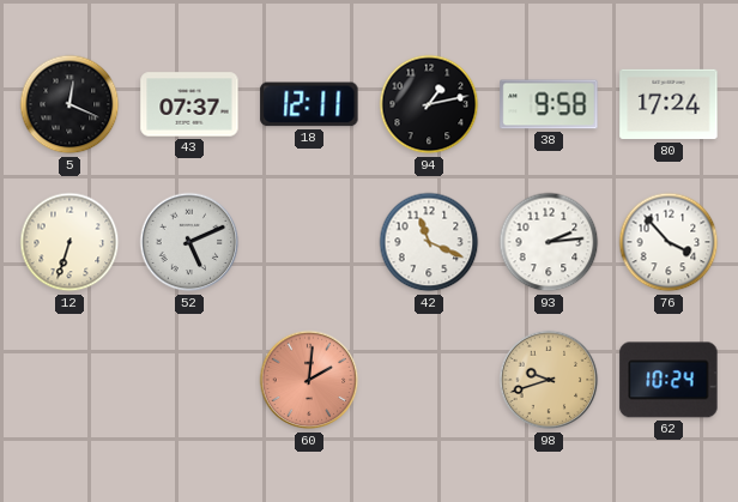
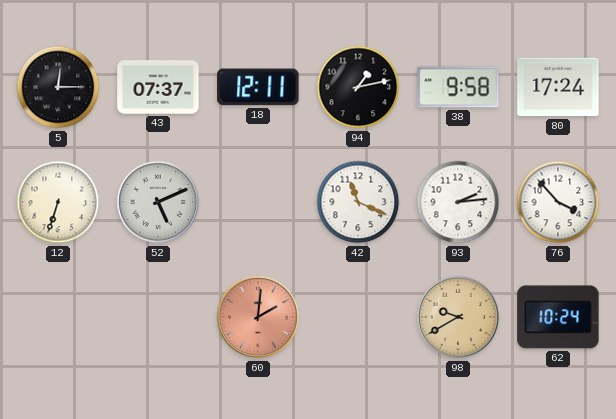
5: 12:19 -> 12:15
98: 9:42 -> 9:40
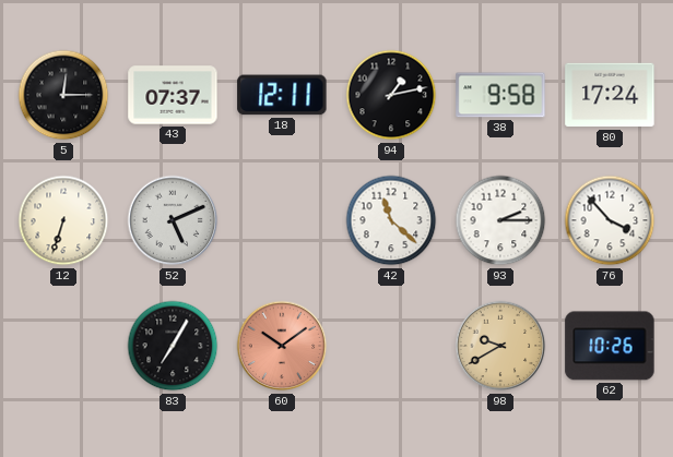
42: 11:19 -> 11:22
93: 2:14 -> 2:15
83: none -> 7:05
60: 2:01 -> 10:09
62: 10:24 -> 10:26
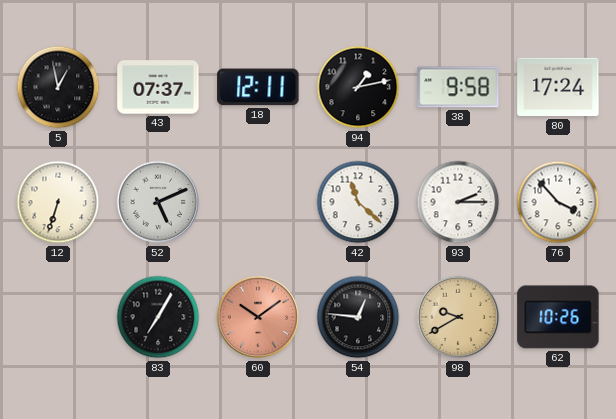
5: 12:15 -> 12:58
54: none -> 12:46
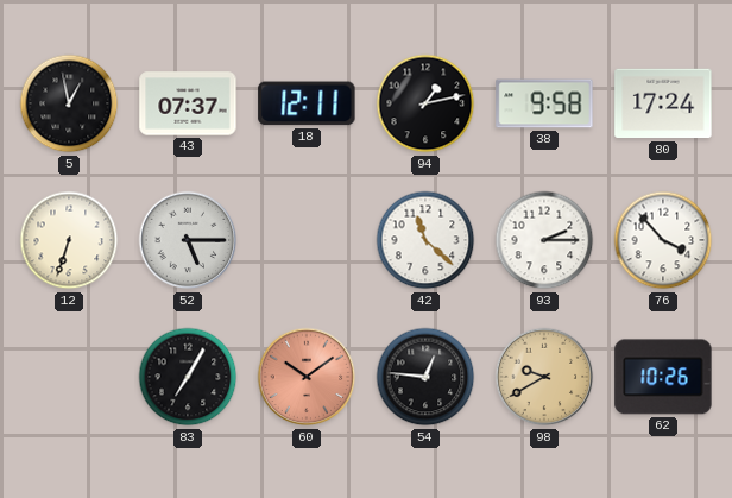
52: 5:11 -> 5:15
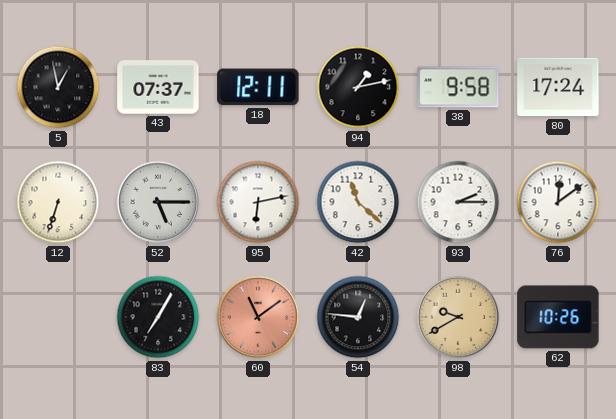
95: none -> 6:13
76: 3:53 -> 12:09
60: 10:09 -> 11:09
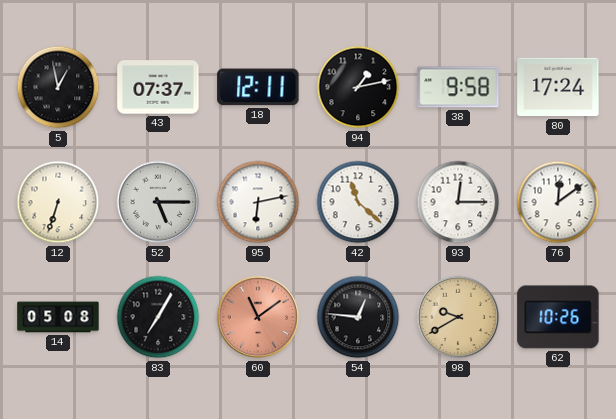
93: 2:15 -> 12:15
14: none -> 05:08
